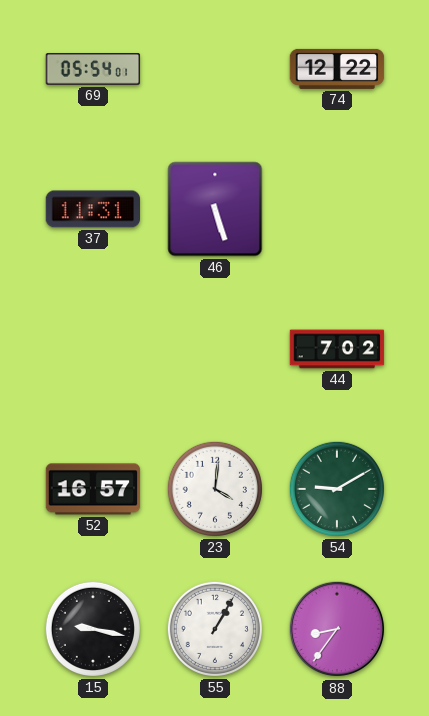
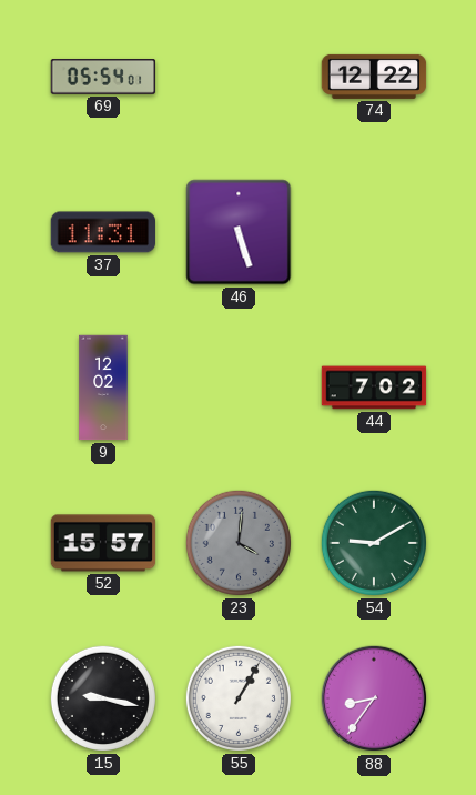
9: none -> 12:02
52: 16:57 -> 15:57
23 dial: white -> grey
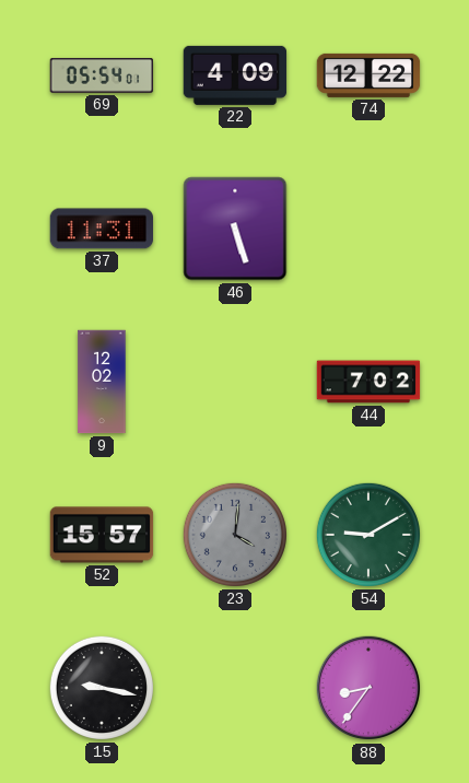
22: none -> 4:09
55: 1:05 -> none
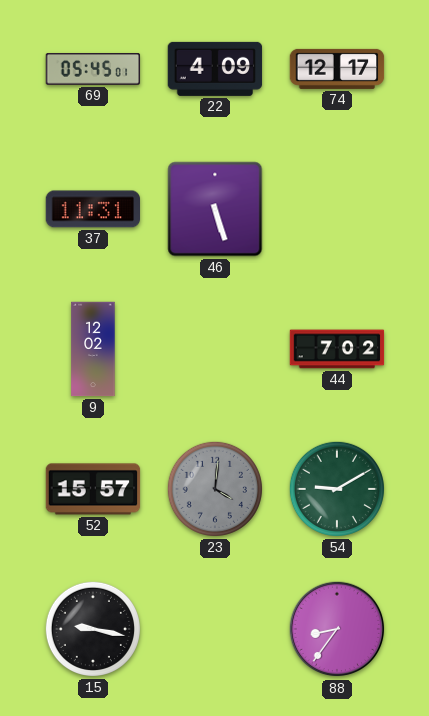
69: 05:54 -> 05:45
74: 12:22 -> 12:17
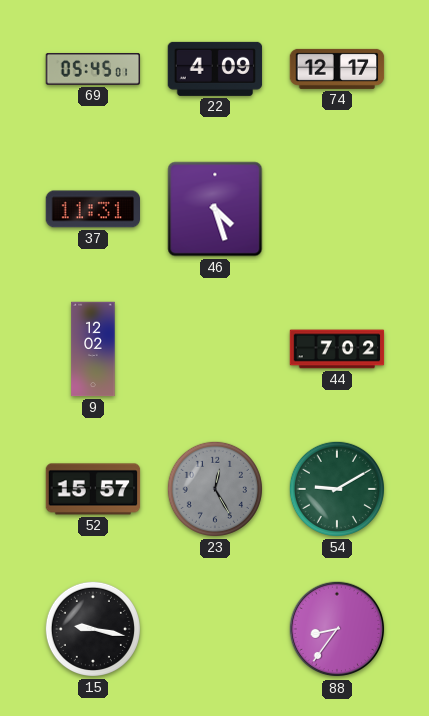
46: 5:27 -> 4:27
23: 4:01 -> 12:25
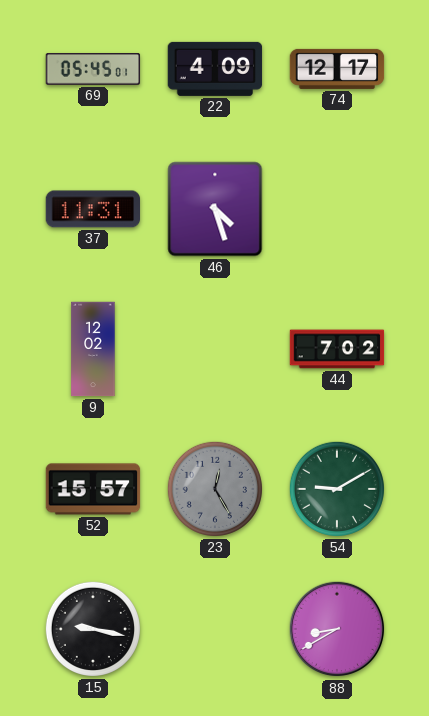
88: 8:36 -> 8:40
